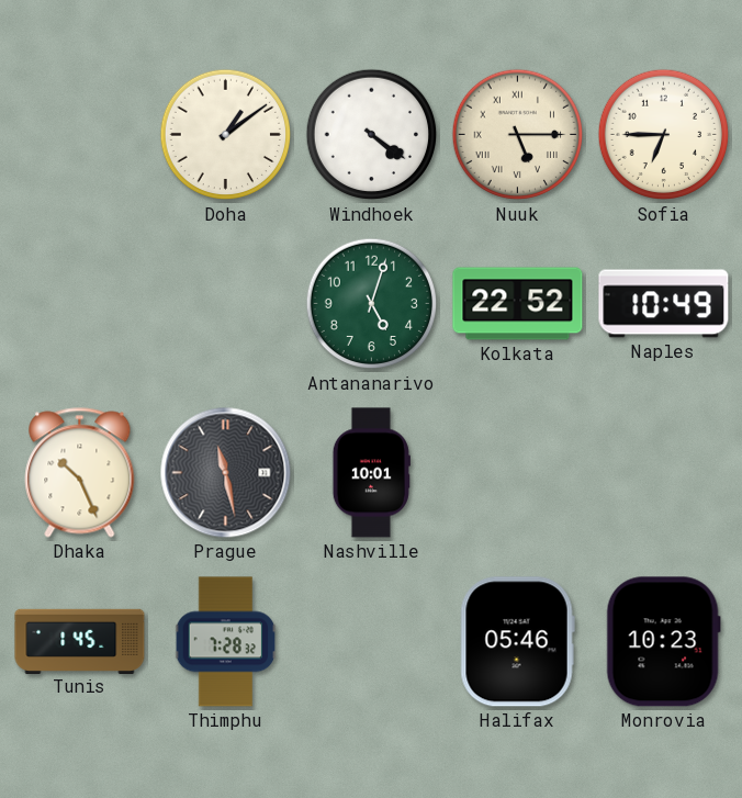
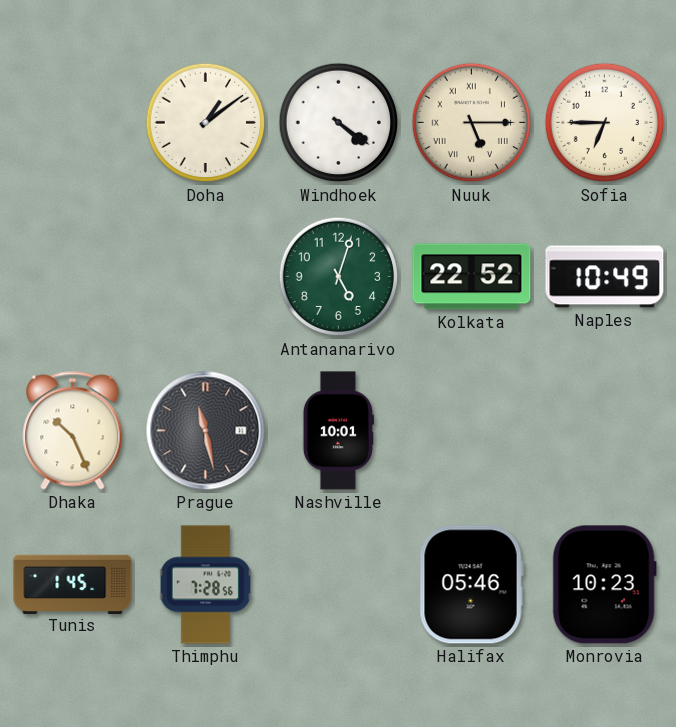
Thimphu: 7:28:32 -> 7:28:56
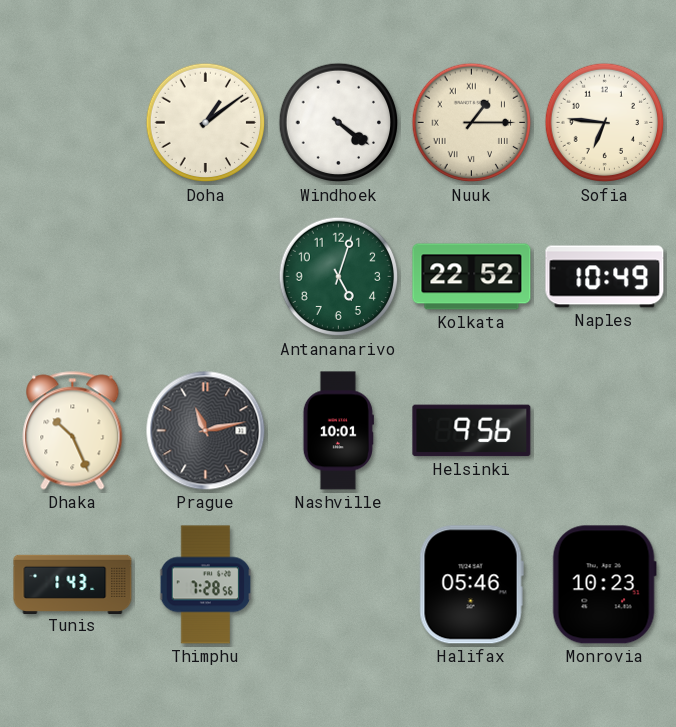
Nuuk: 5:15 -> 1:15
Sofia: 6:45 -> 6:46
Prague: 11:28 -> 11:13
Helsinki: none -> 9:56
Tunis: 1:45 -> 1:43
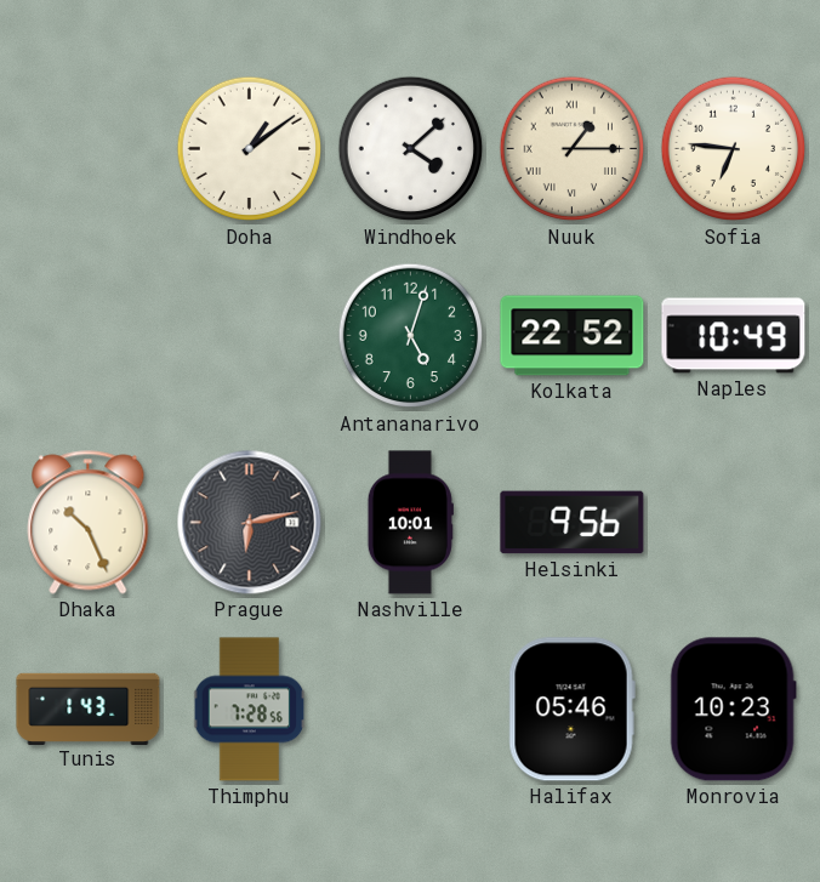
Windhoek: 4:21 -> 4:08
Prague: 11:13 -> 6:13
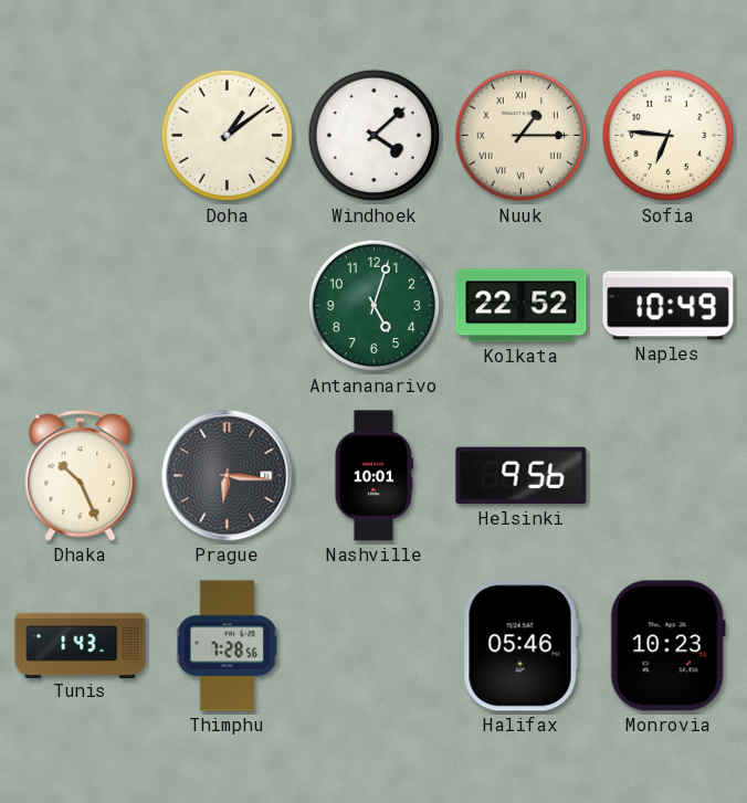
Prague: 6:13 -> 6:16
